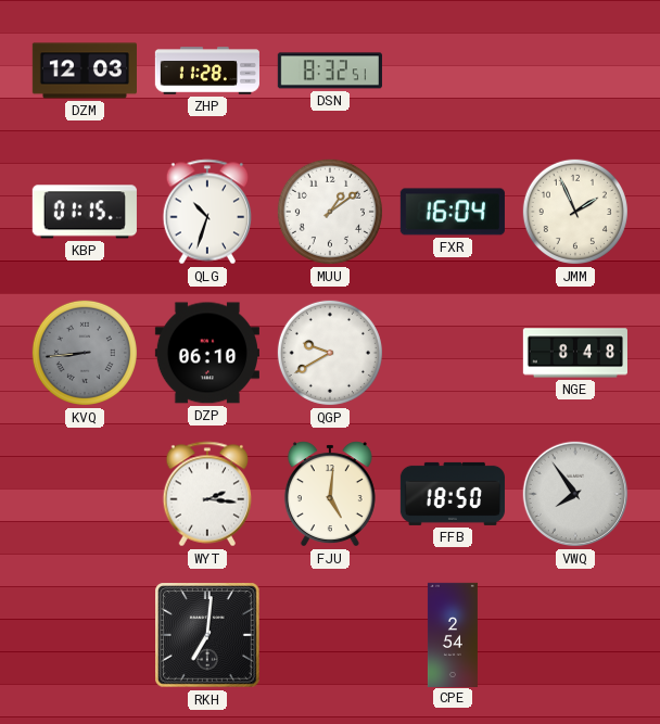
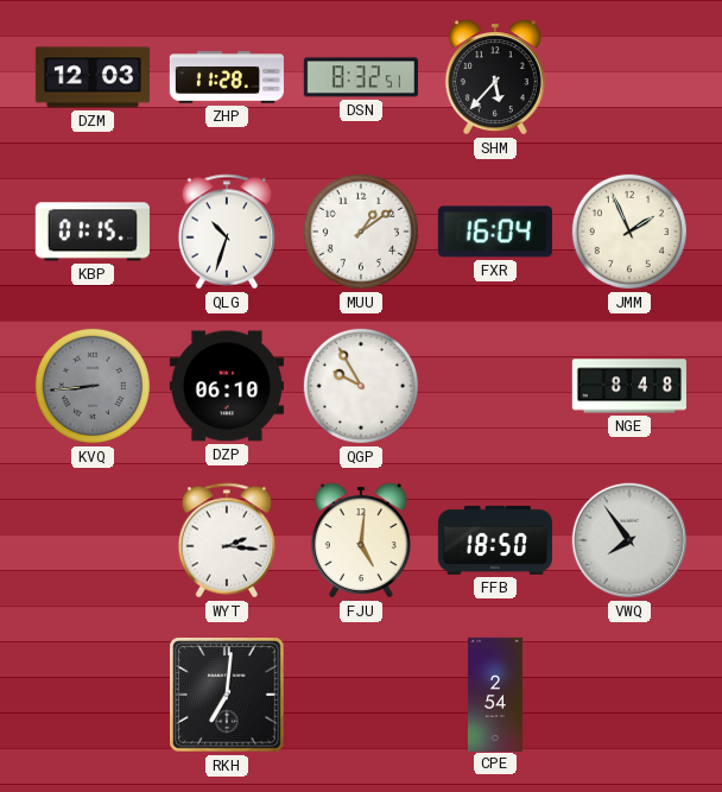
SHM: none -> 5:37
QGP: 9:40 -> 9:55
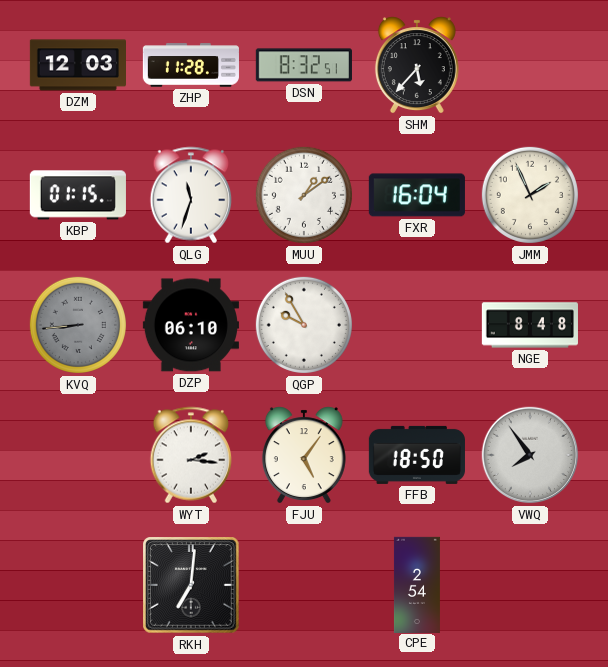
QLG: 10:33 -> 11:33
FJU: 5:01 -> 5:06
